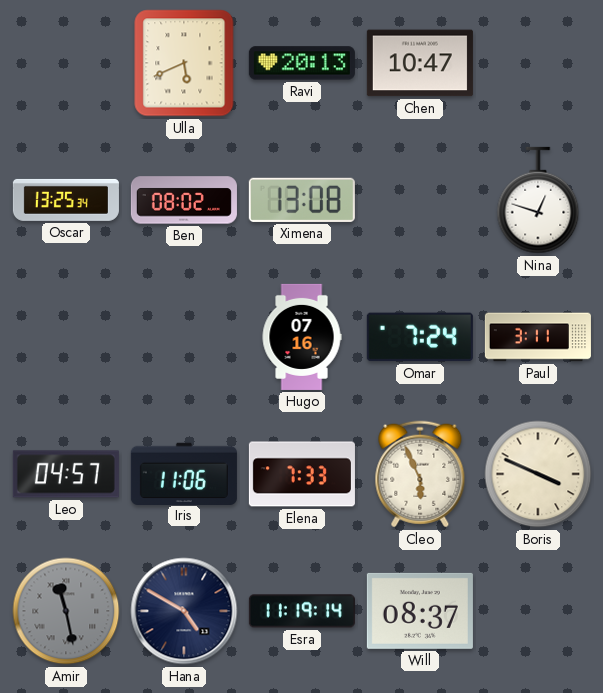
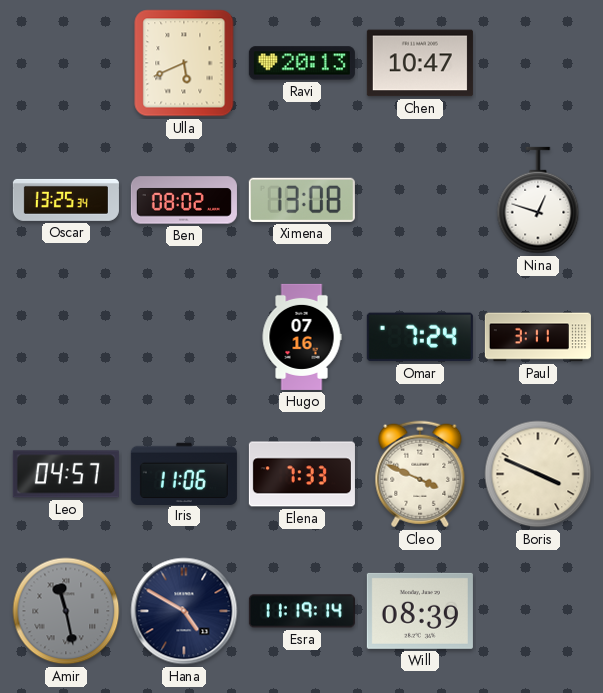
Cleo: 5:56 -> 3:49
Will: 08:37 -> 08:39
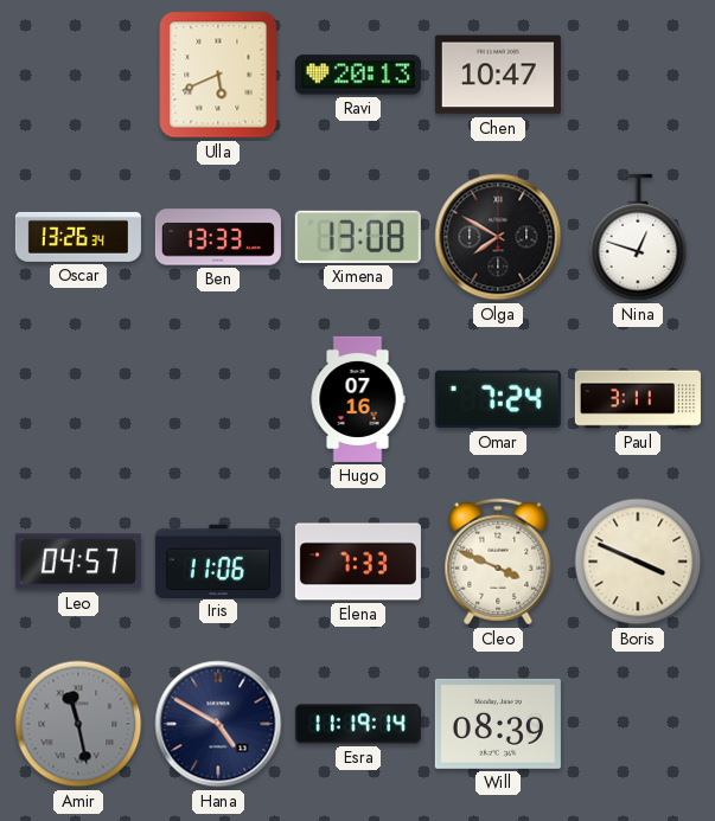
Oscar: 13:25 -> 13:26
Ben: 08:02 -> 13:33
Olga: none -> 7:50
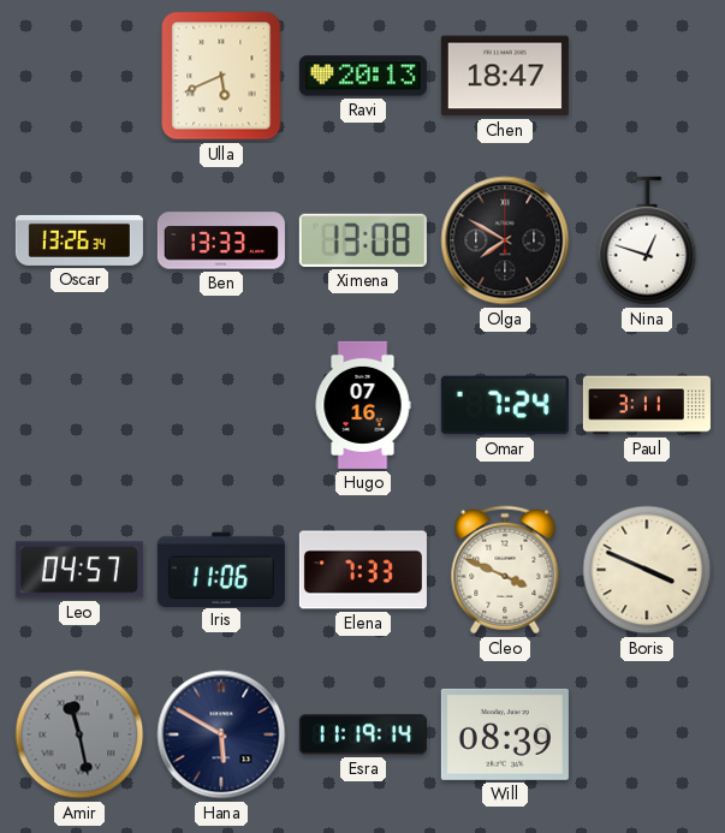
Chen: 10:47 -> 18:47
Hana: 4:50 -> 5:50
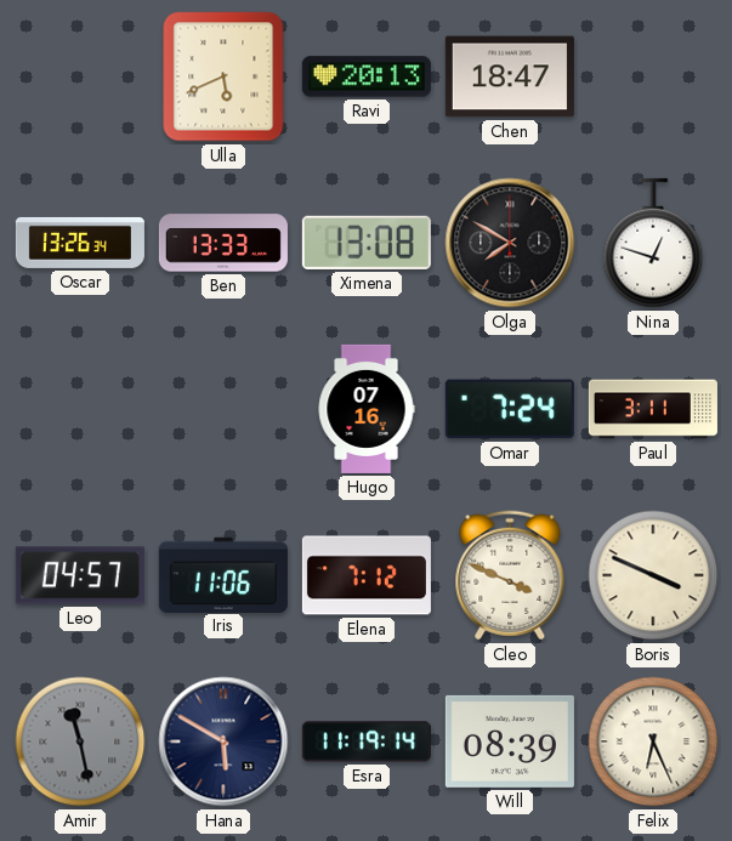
Elena: 7:33 -> 7:12
Felix: none -> 6:26
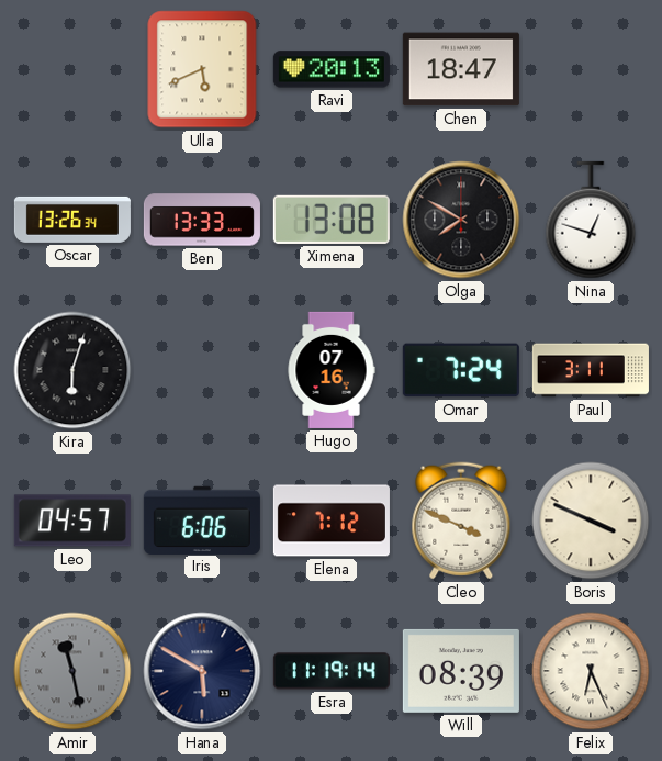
Kira: none -> 6:03
Iris: 11:06 -> 6:06
